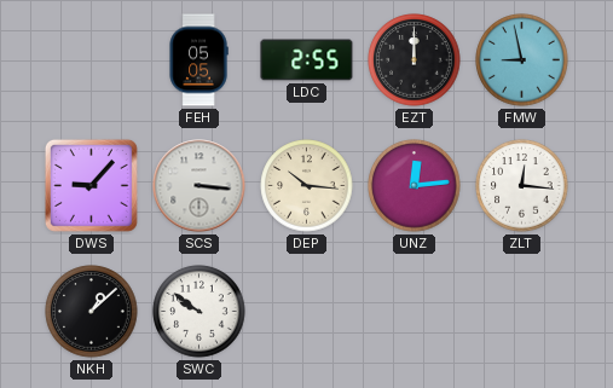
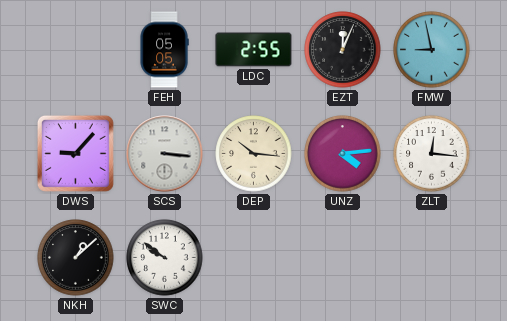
EZT: 12:00 -> 12:04
UNZ: 12:14 -> 4:14
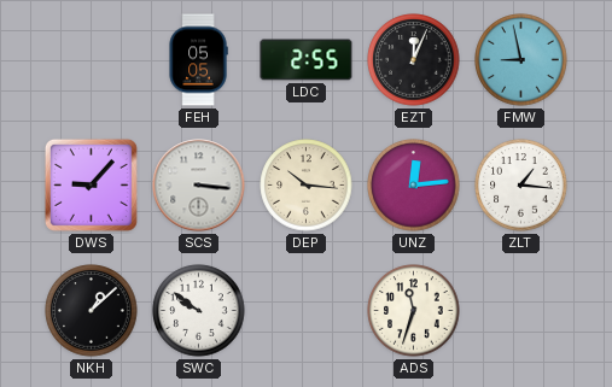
UNZ: 4:14 -> 12:14
ZLT: 12:16 -> 1:16
ADS: none -> 11:33
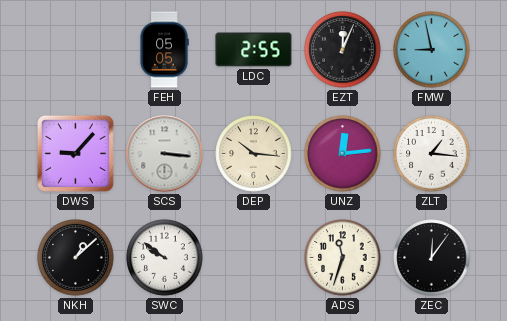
ZEC: none -> 12:06
